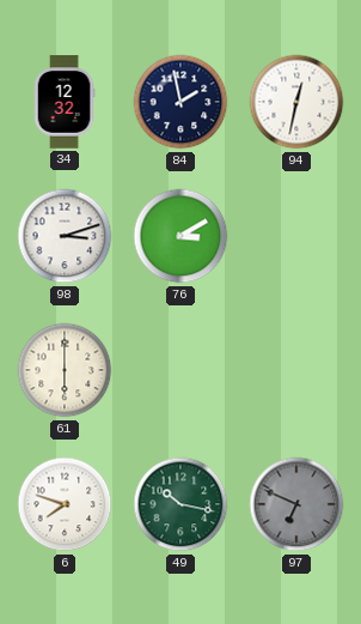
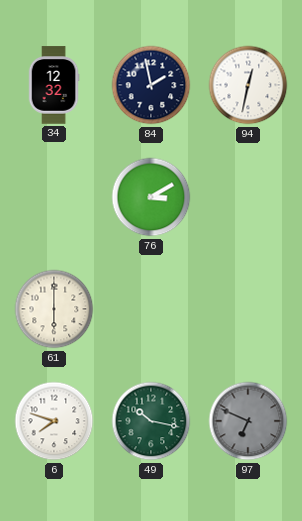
98: 3:12 -> none
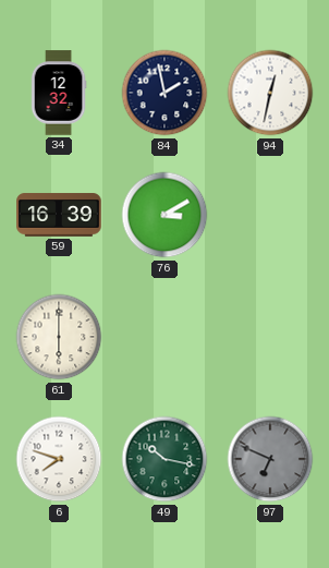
59: none -> 16:39
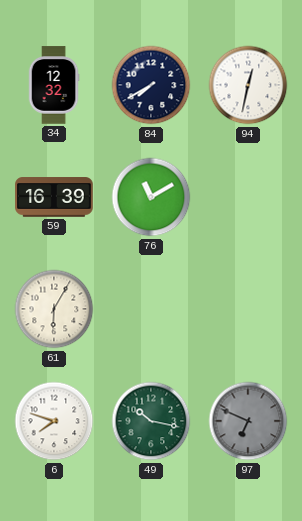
84: 1:58 -> 7:40
76: 3:10 -> 11:10
61: 6:00 -> 6:05
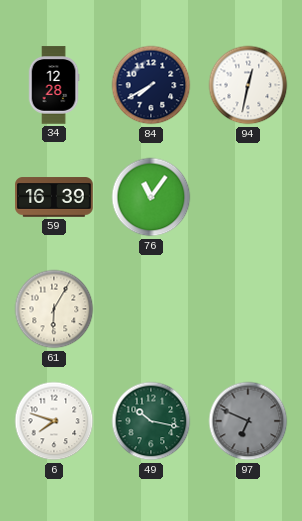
34: 12:32 -> 12:28
76: 11:10 -> 11:06
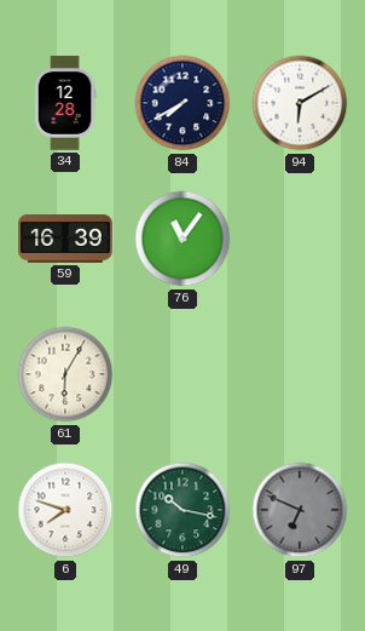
94: 12:32 -> 6:10
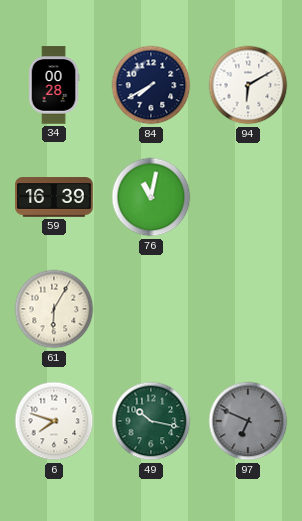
34: 12:28 -> 00:28
76: 11:06 -> 11:02
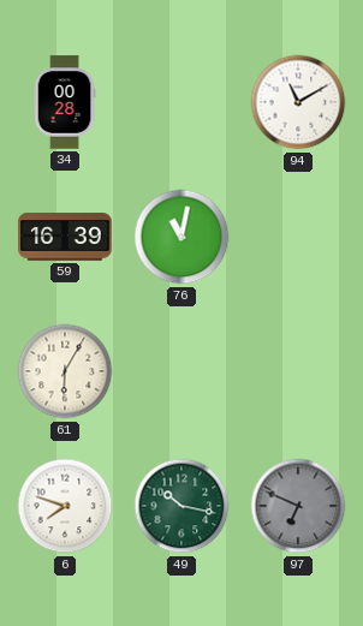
84: 7:40 -> none
94: 6:10 -> 11:10
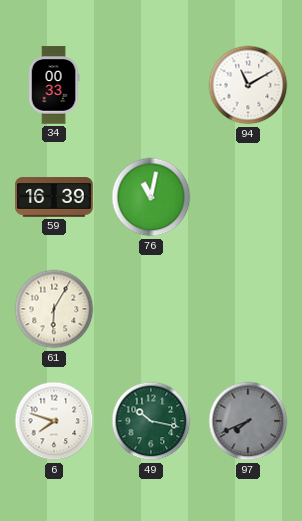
34: 00:28 -> 00:33
97: 6:49 -> 7:41
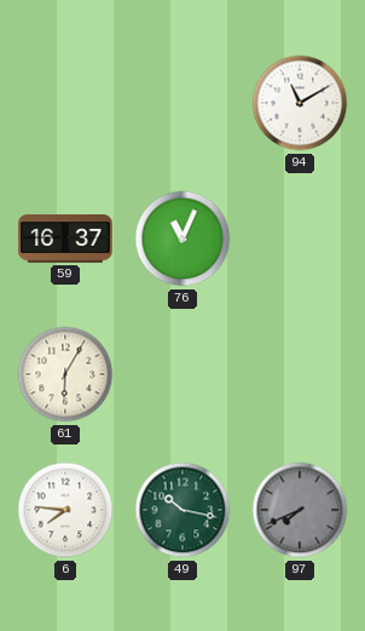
34: 00:33 -> none
59: 16:39 -> 16:37
76: 11:02 -> 11:04
6: 7:48 -> 7:46
